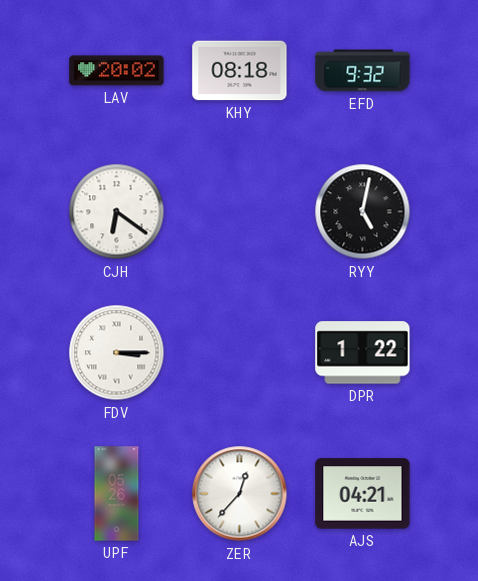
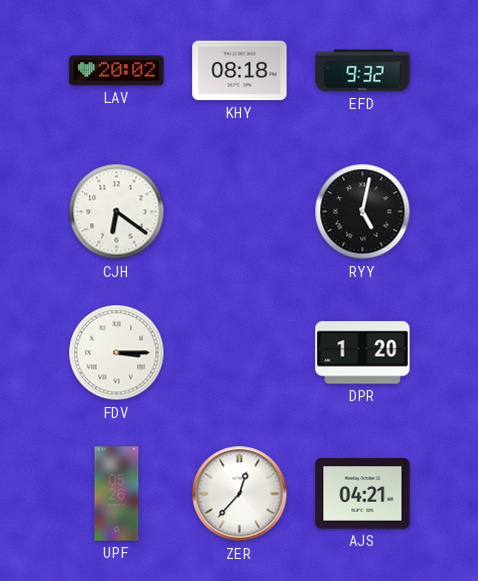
DPR: 1:22 -> 1:20
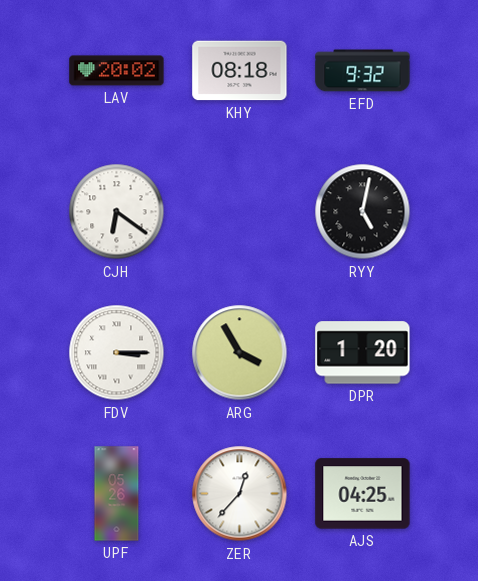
ARG: none -> 3:55
AJS: 04:21 -> 04:25
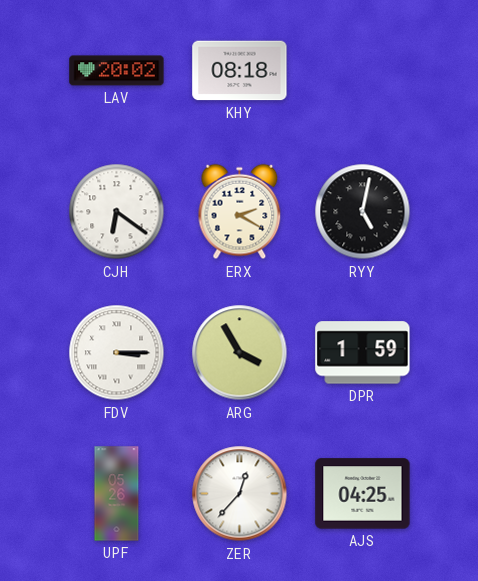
EFD: 9:32 -> none
ERX: none -> 2:20
DPR: 1:20 -> 1:59
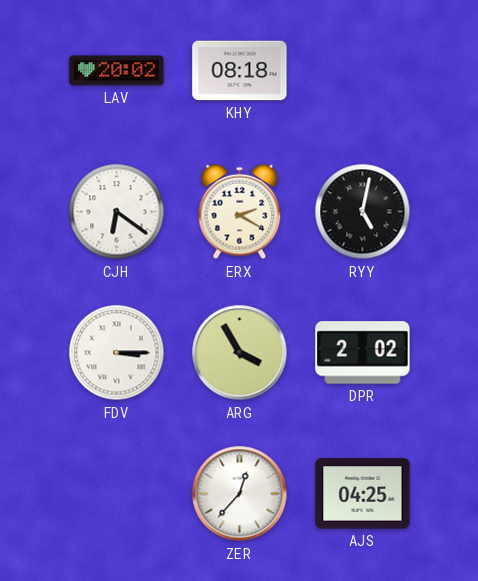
DPR: 1:59 -> 2:02
UPF: 05:26 -> none
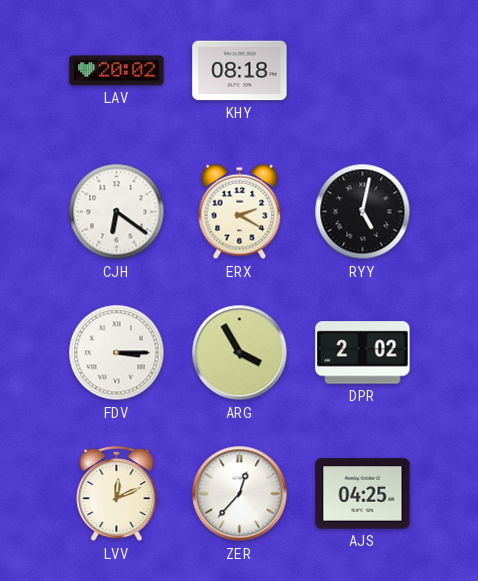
LVV: none -> 12:11
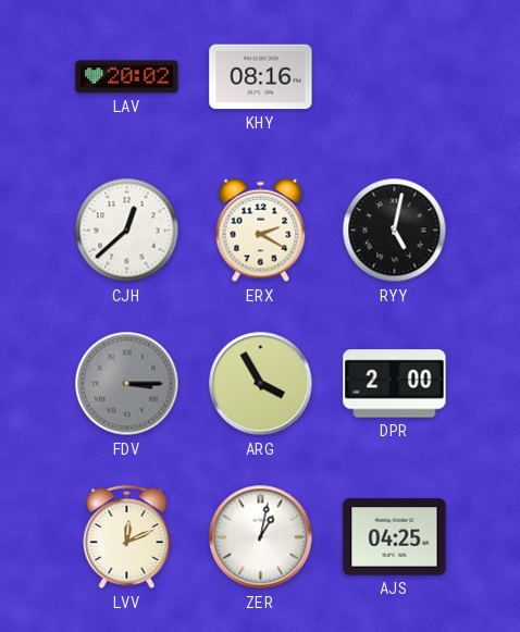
KHY: 08:18 -> 08:16
CJH: 6:21 -> 12:38
FDV dial: white -> grey
DPR: 2:02 -> 2:00
ZER: 12:37 -> 1:02
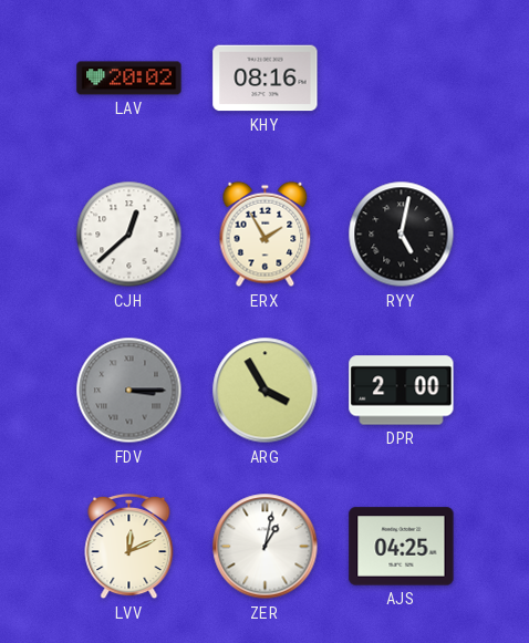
ERX: 2:20 -> 1:55
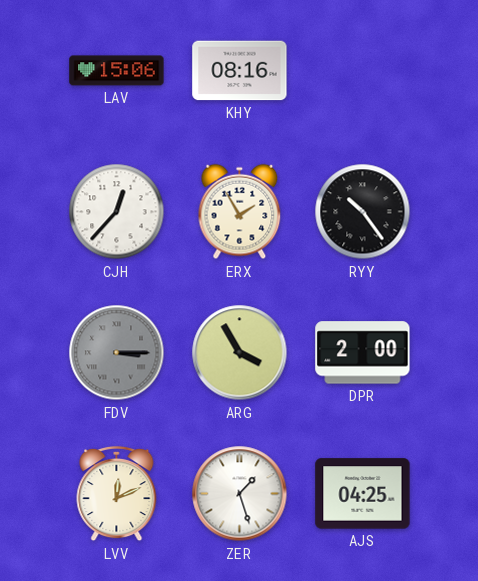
LAV: 20:02 -> 15:06
CJH: 12:38 -> 12:37
RYY: 5:02 -> 10:24
ZER: 1:02 -> 1:27
